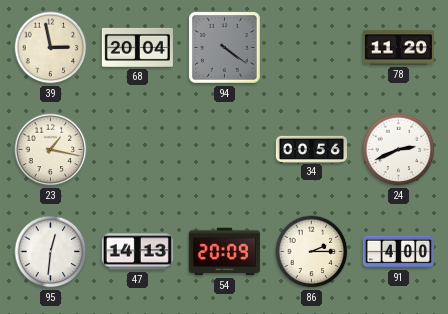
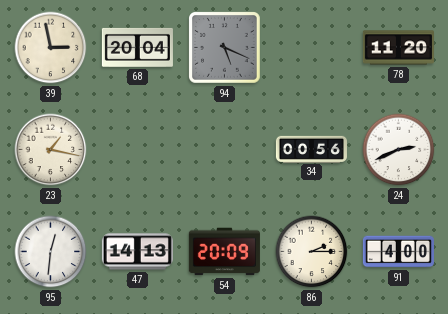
94: 4:21 -> 5:19
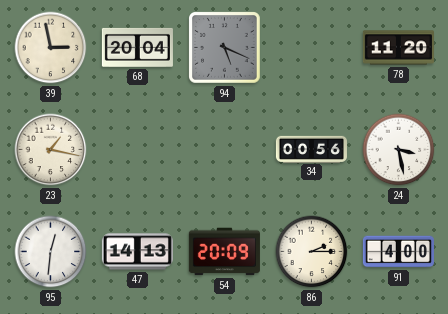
24: 2:41 -> 3:28
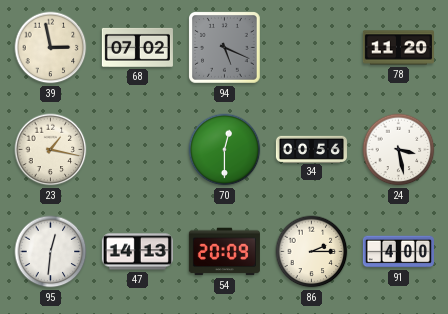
68: 20:04 -> 07:02
70: none -> 12:30
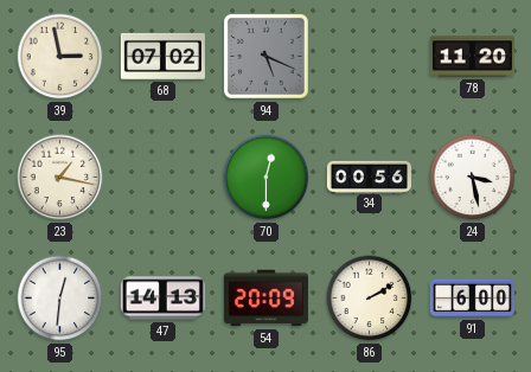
86: 2:15 -> 2:10
91: 4:00 -> 6:00
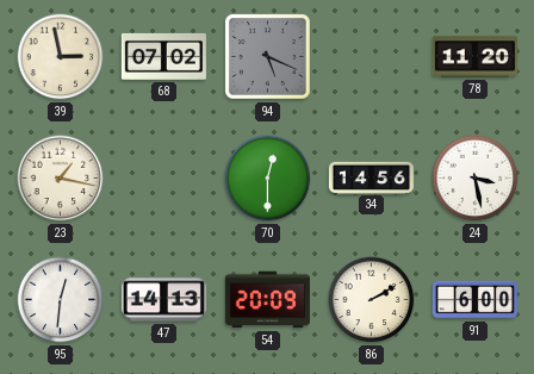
34: 00:56 -> 14:56
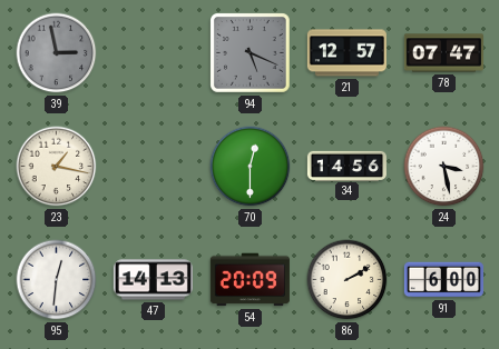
39 dial: cream -> grey
68: 07:02 -> none
21: none -> 12:57
78: 11:20 -> 07:47
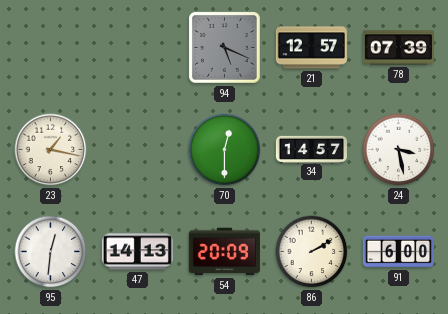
39: 2:58 -> none
78: 07:47 -> 07:39
34: 14:56 -> 14:57
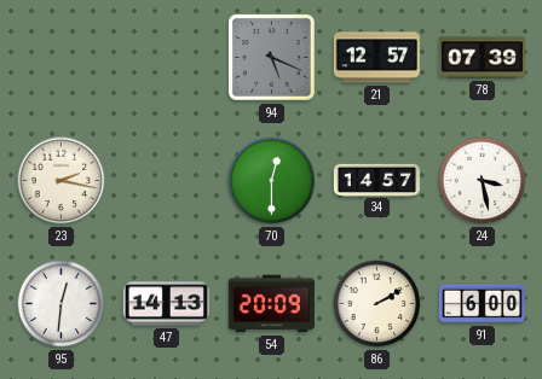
23: 1:17 -> 2:17
